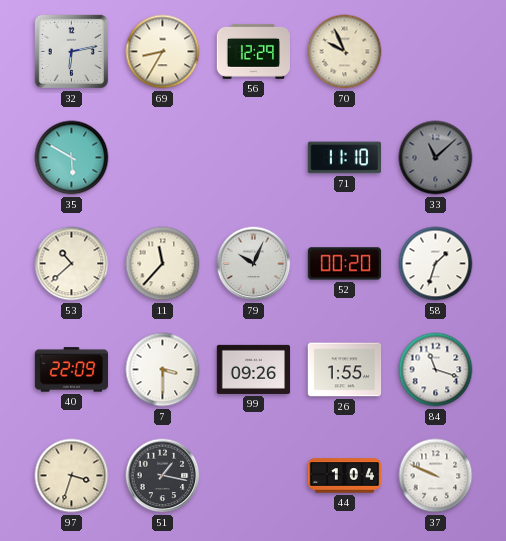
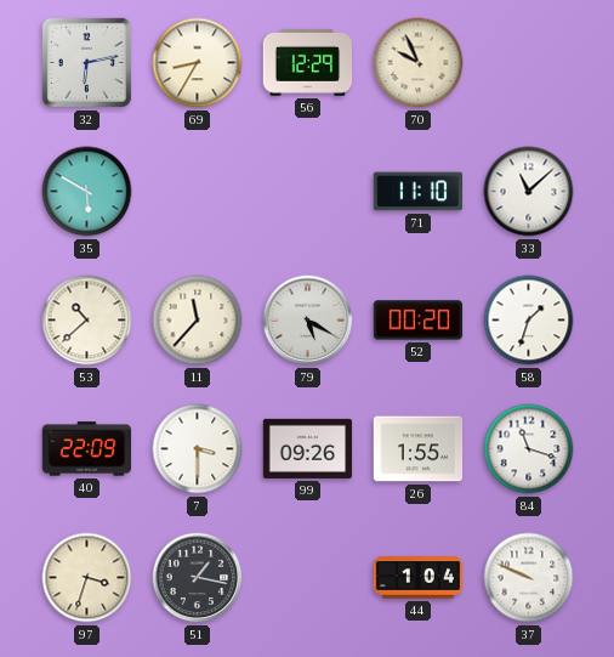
33 dial: grey -> white
79: 10:04 -> 5:20
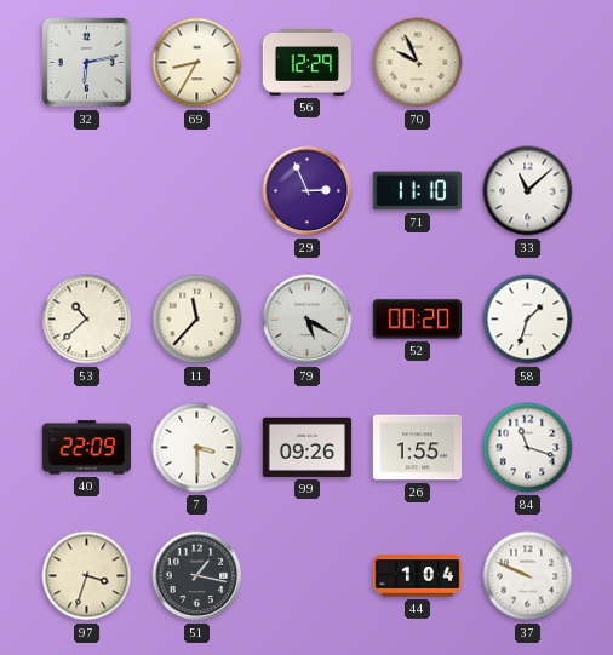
35: 5:50 -> none
29: none -> 2:56
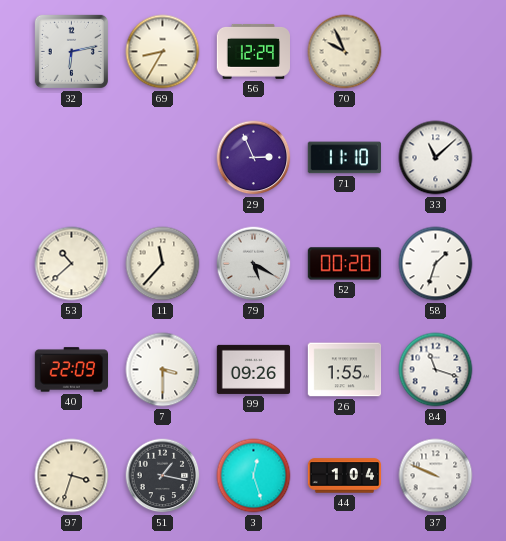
3: none -> 12:27
